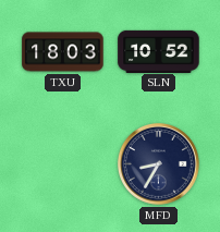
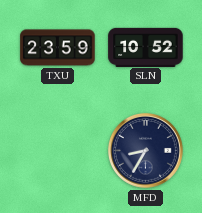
TXU: 18:03 -> 23:59
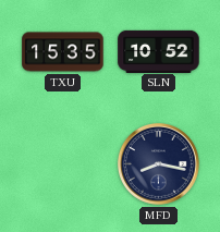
TXU: 23:59 -> 15:35
MFD: 8:35 -> 8:17
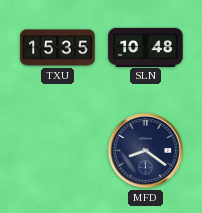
SLN: 10:52 -> 10:48
MFD: 8:17 -> 8:21
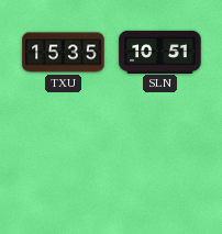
SLN: 10:48 -> 10:51
MFD: 8:21 -> none
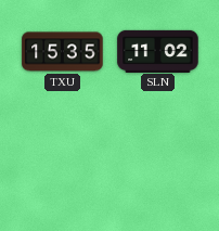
SLN: 10:51 -> 11:02
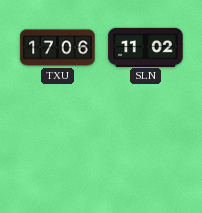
TXU: 15:35 -> 17:06
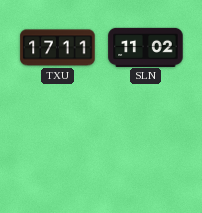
TXU: 17:06 -> 17:11
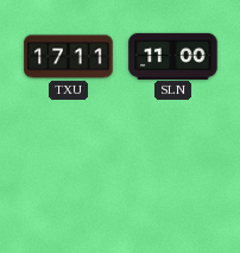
SLN: 11:02 -> 11:00
